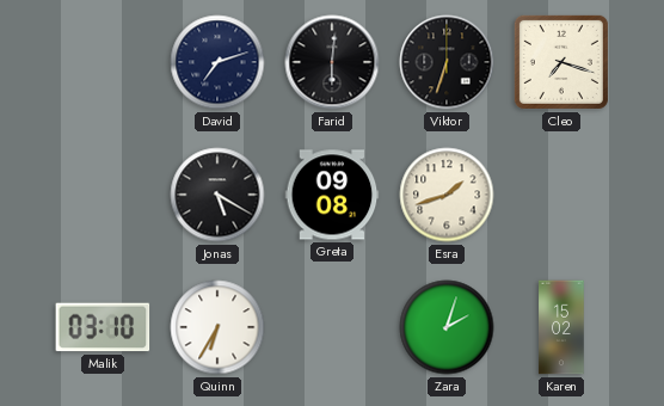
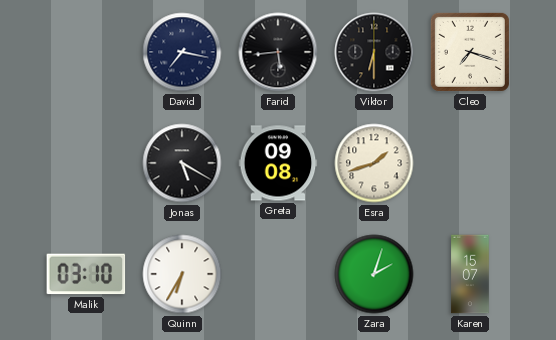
David: 7:12 -> 7:17
Farid: 6:01 -> 5:44
Viktor: 6:33 -> 6:30
Karen: 15:02 -> 15:07
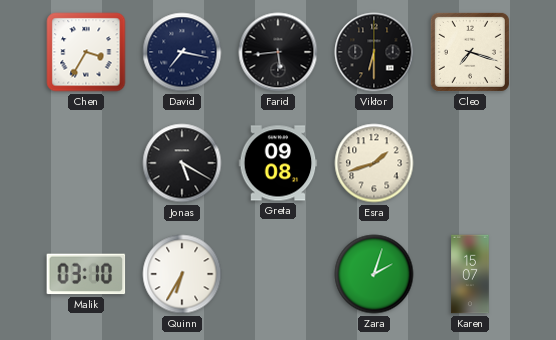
Chen: none -> 3:35
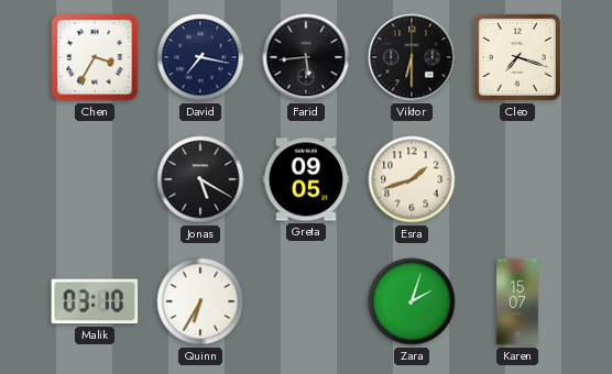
Greta: 09:08 -> 09:05
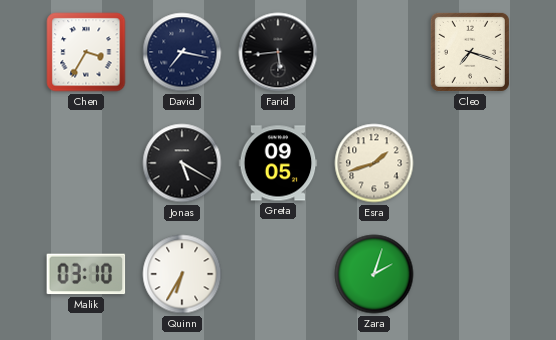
Viktor: 6:30 -> none
Karen: 15:07 -> none
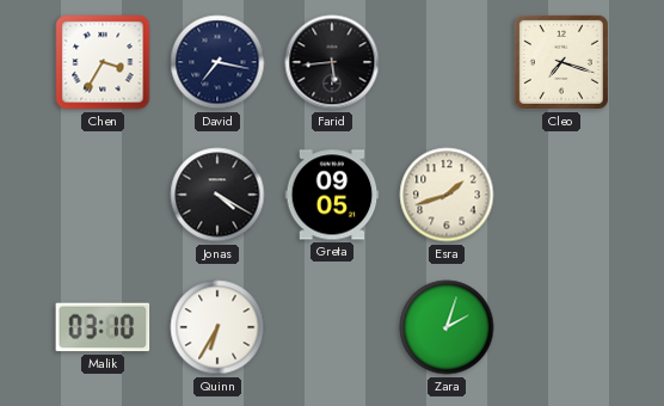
Jonas: 5:20 -> 4:20
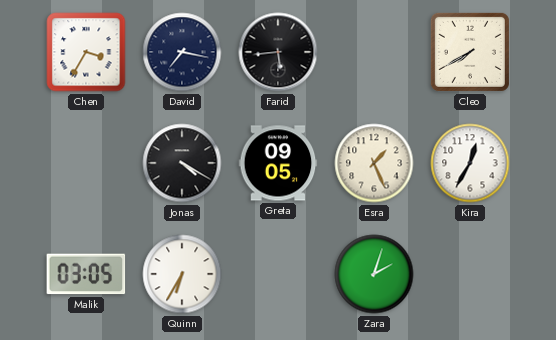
Cleo: 7:18 -> 7:40
Esra: 1:42 -> 1:26
Kira: none -> 12:35
Malik: 03:10 -> 03:05
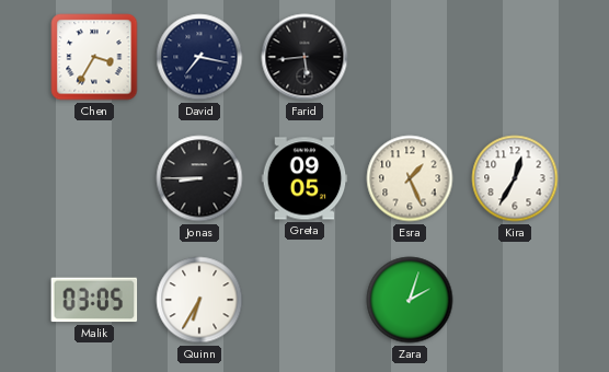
Cleo: 7:40 -> none
Jonas: 4:20 -> 8:45
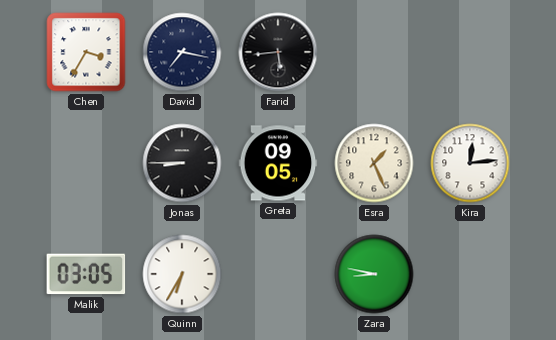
Kira: 12:35 -> 12:14
Zara: 2:03 -> 8:47
